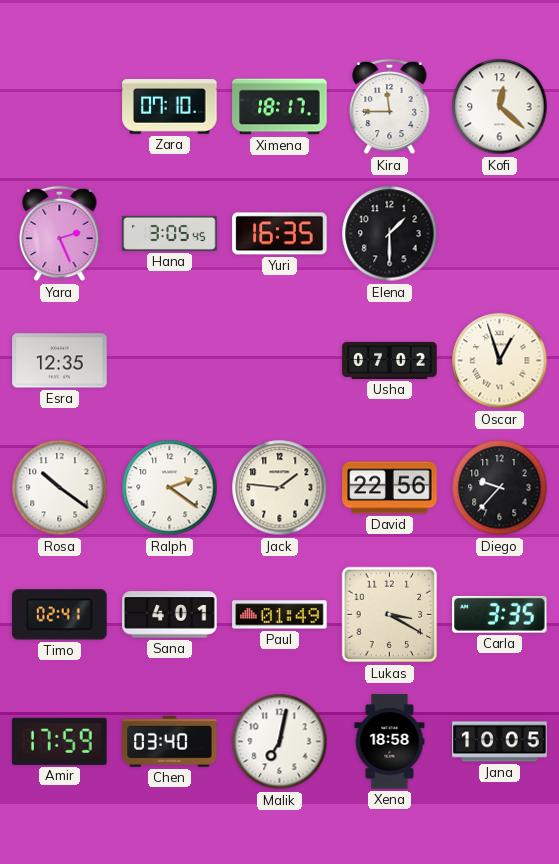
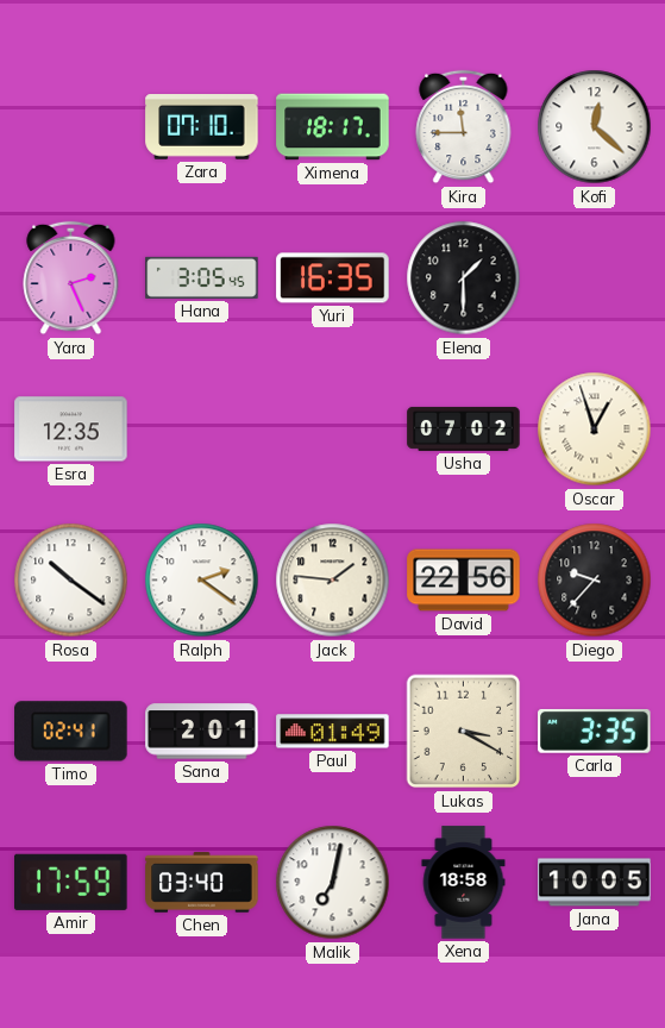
Sana: 4:01 -> 2:01
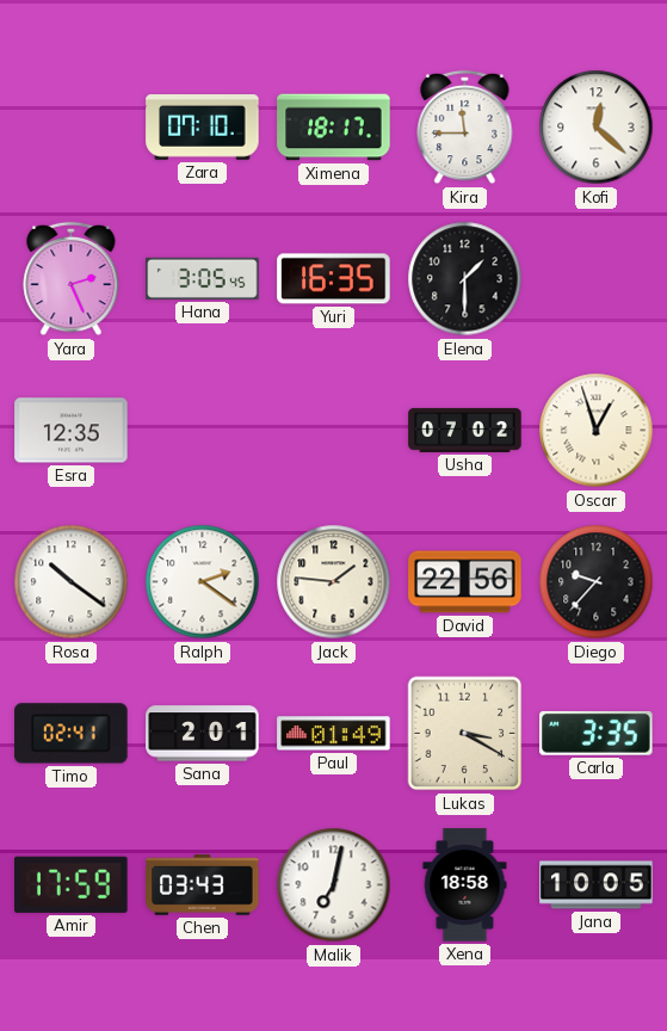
Chen: 03:40 -> 03:43
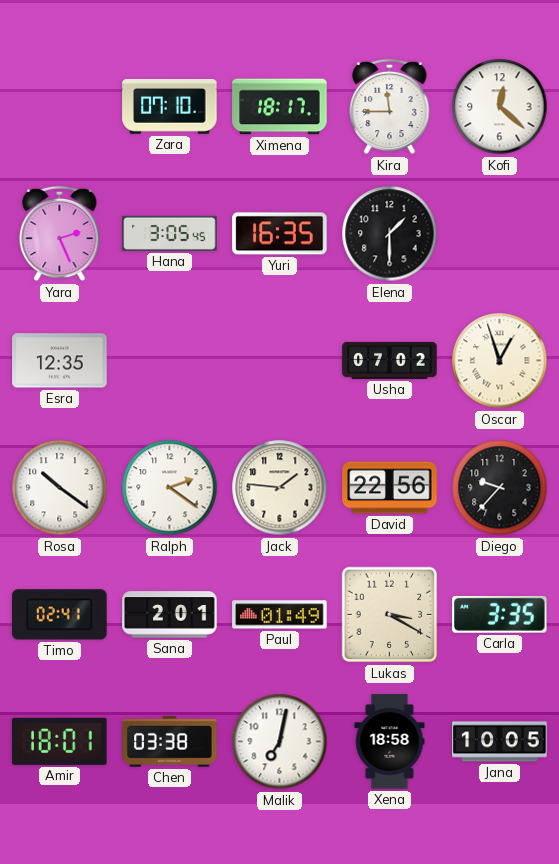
Amir: 17:59 -> 18:01
Chen: 03:43 -> 03:38
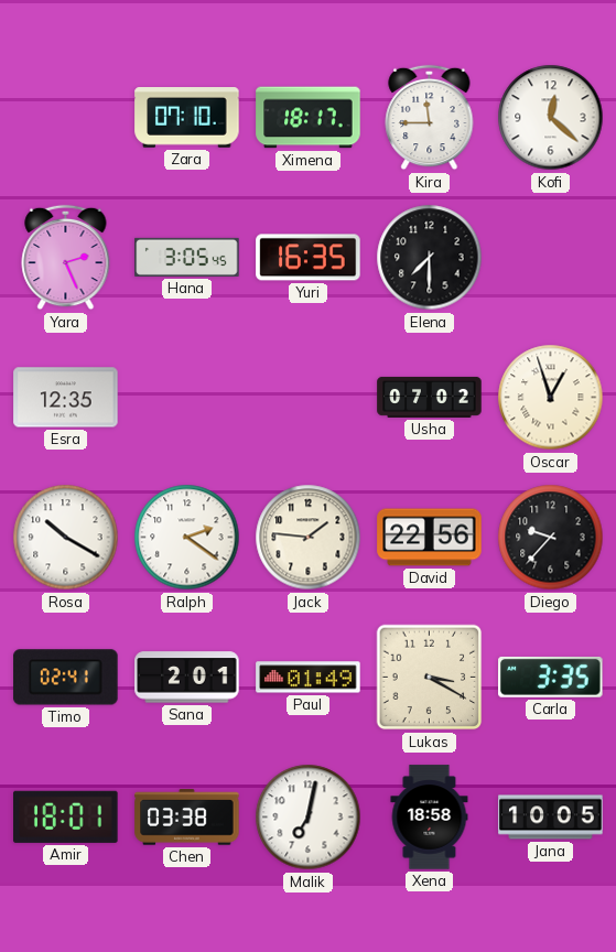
Elena: 1:30 -> 7:30
Rosa: 10:21 -> 10:20
